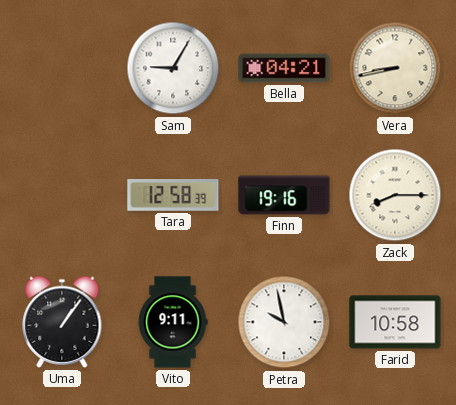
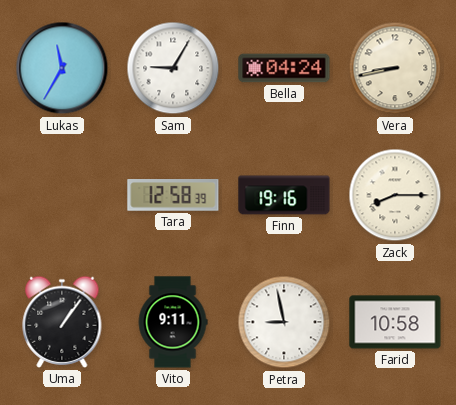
Lukas: none -> 11:35
Bella: 04:21 -> 04:24
Petra: 9:58 -> 8:58
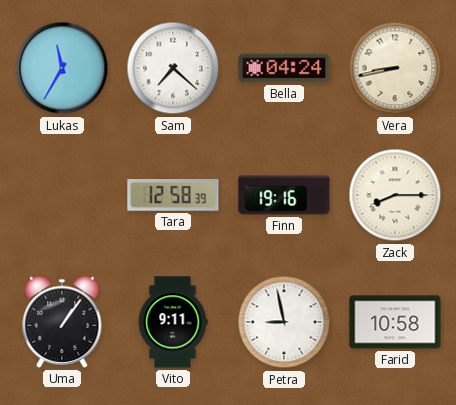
Sam: 9:05 -> 7:22
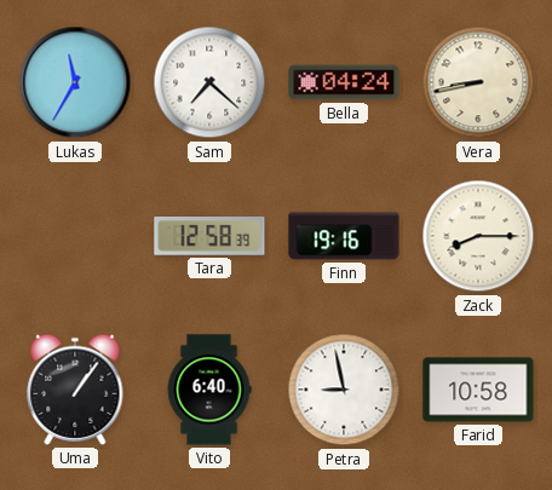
Vito: 9:11 -> 6:40
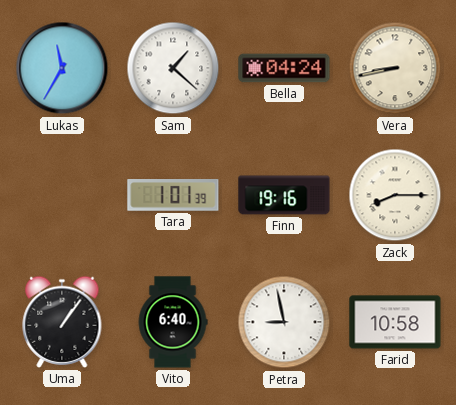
Sam: 7:22 -> 1:22
Tara: 12:58 -> 1:01
